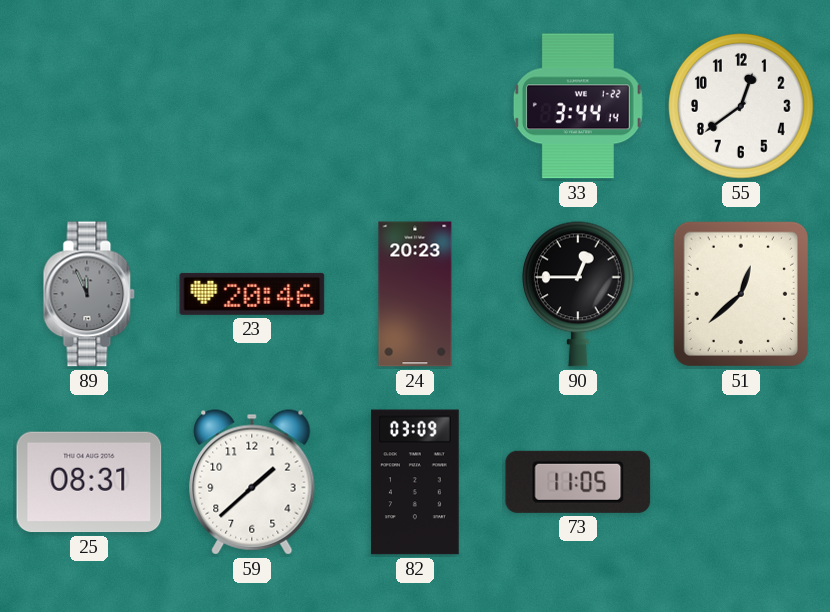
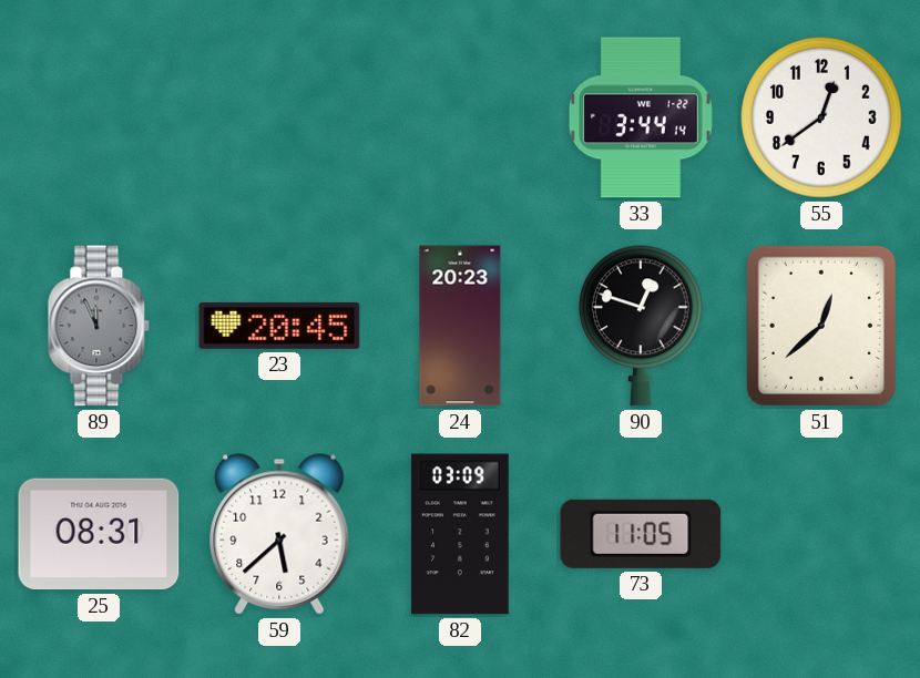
23: 20:46 -> 20:45
90: 12:45 -> 12:48
59: 1:38 -> 5:38
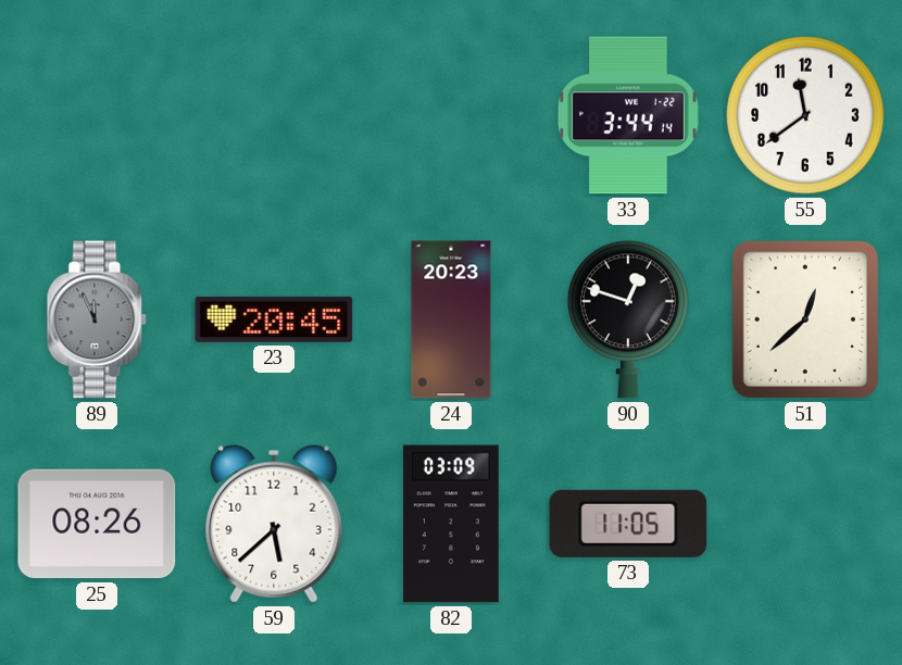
55: 12:39 -> 11:39
25: 08:31 -> 08:26
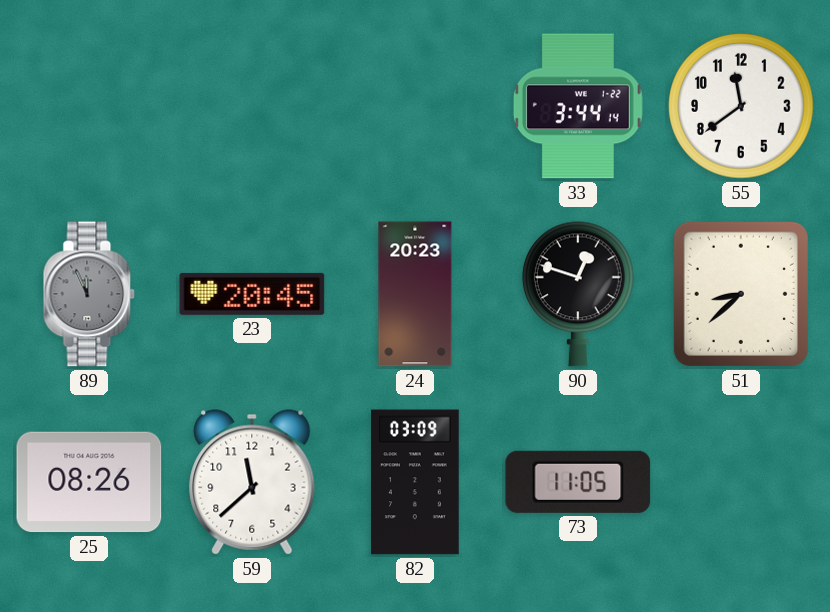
51: 12:38 -> 8:38
59: 5:38 -> 11:38
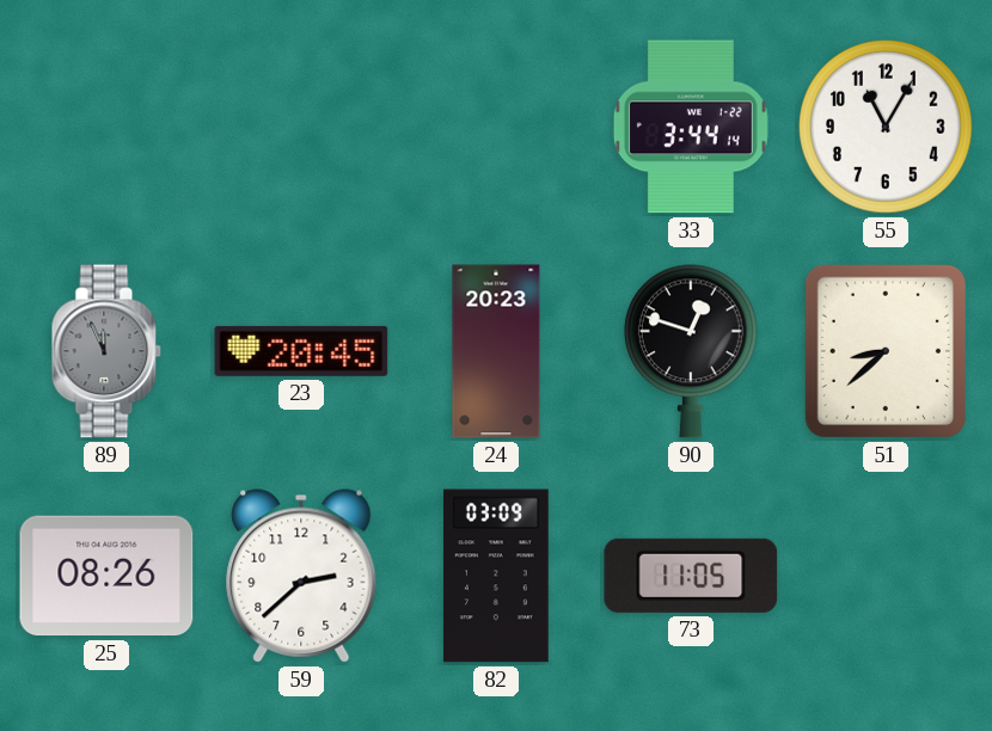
55: 11:39 -> 11:05
59: 11:38 -> 2:38
